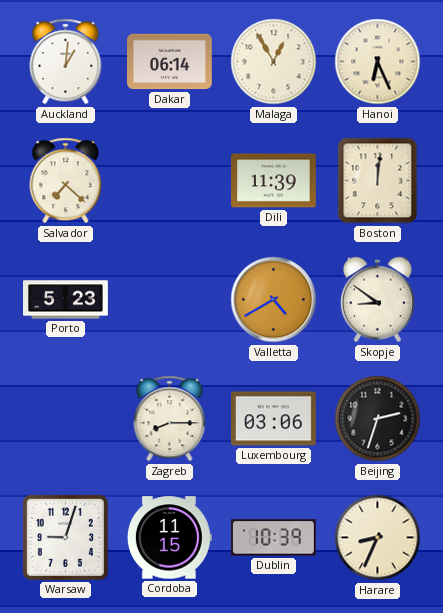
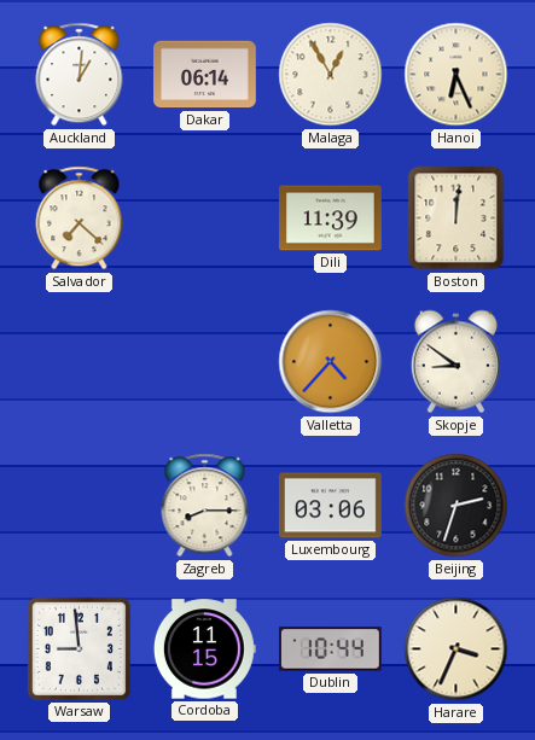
Porto: 5:23 -> none
Valletta: 4:40 -> 4:37
Warsaw: 9:03 -> 8:59
Dublin: 10:39 -> 10:44
Harare: 8:34 -> 3:34
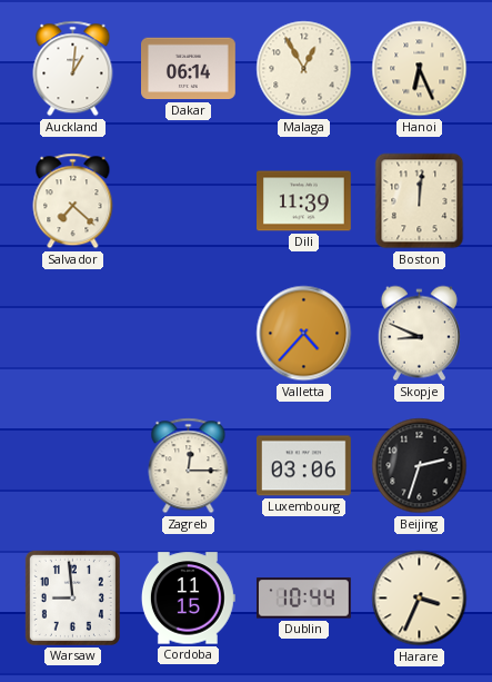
Skopje: 8:51 -> 8:49
Zagreb: 8:15 -> 12:15
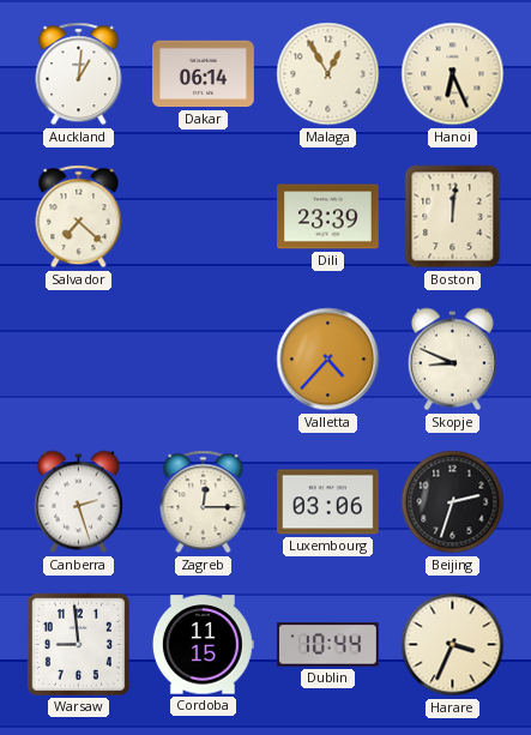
Dili: 11:39 -> 23:39
Canberra: none -> 2:27
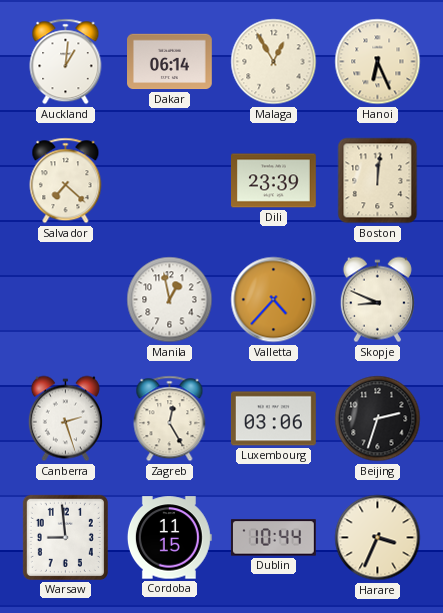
Manila: none -> 12:58
Zagreb: 12:15 -> 12:25
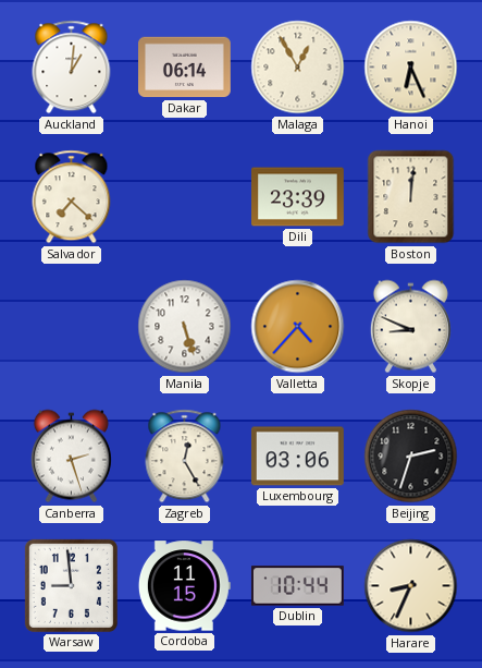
Manila: 12:58 -> 5:27
Harare: 3:34 -> 8:34
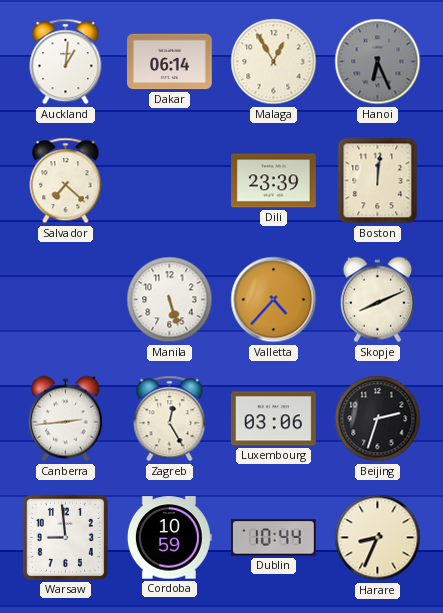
Hanoi dial: cream -> grey
Skopje: 8:49 -> 8:11
Canberra: 2:27 -> 2:44
Cordoba: 11:15 -> 10:59
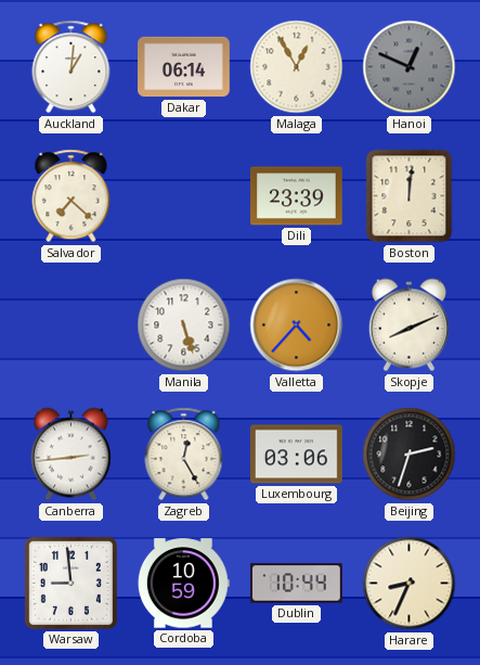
Hanoi: 6:26 -> 12:49
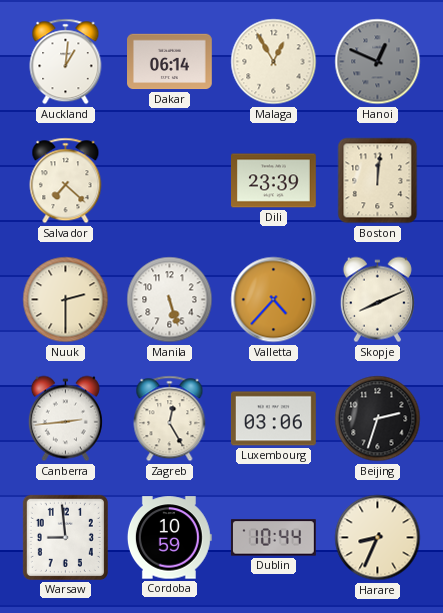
Nuuk: none -> 2:30
